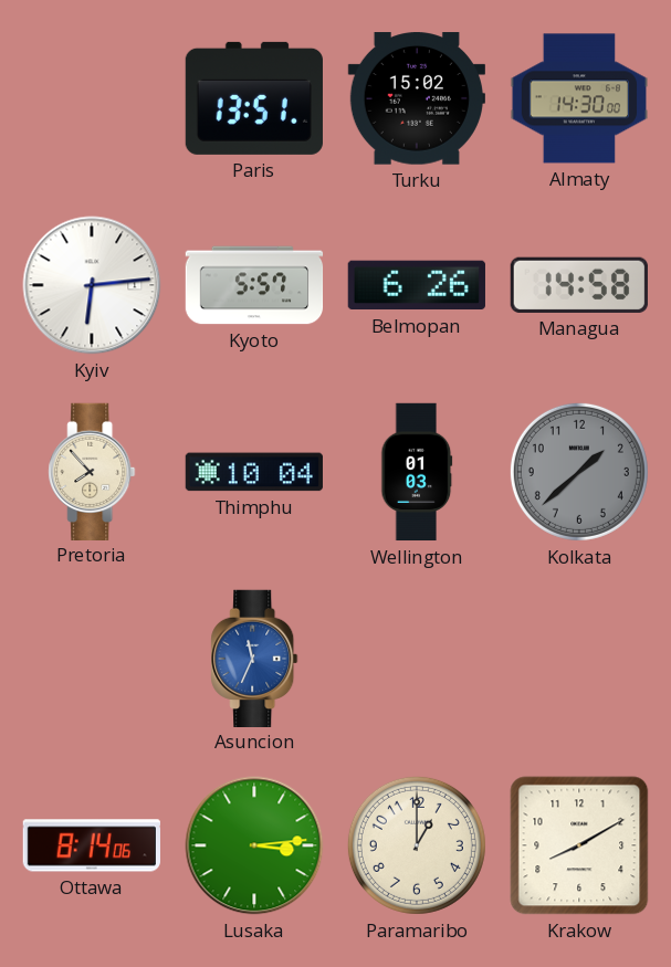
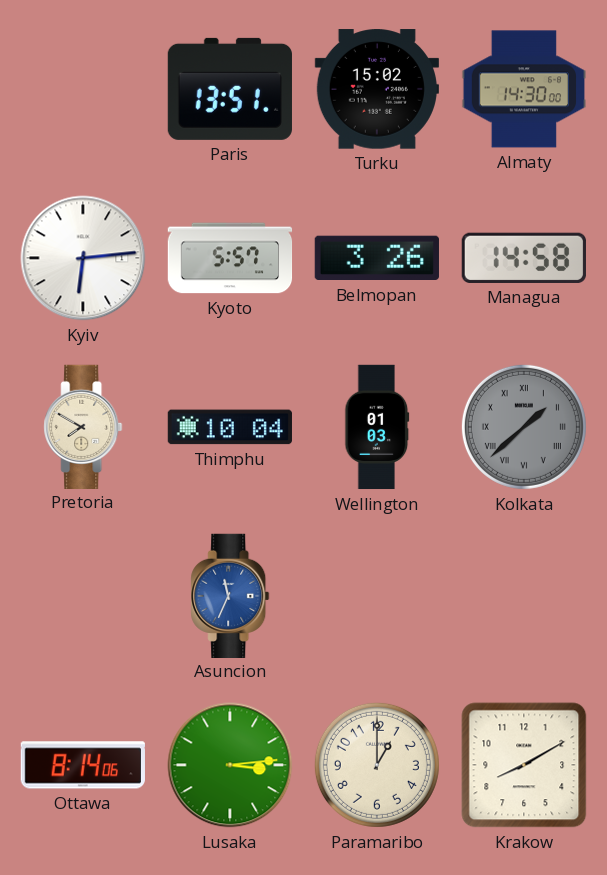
Belmopan: 6:26 -> 3:26
Pretoria: 7:53 -> 7:50
Kolkata numerals: Arabic -> Roman
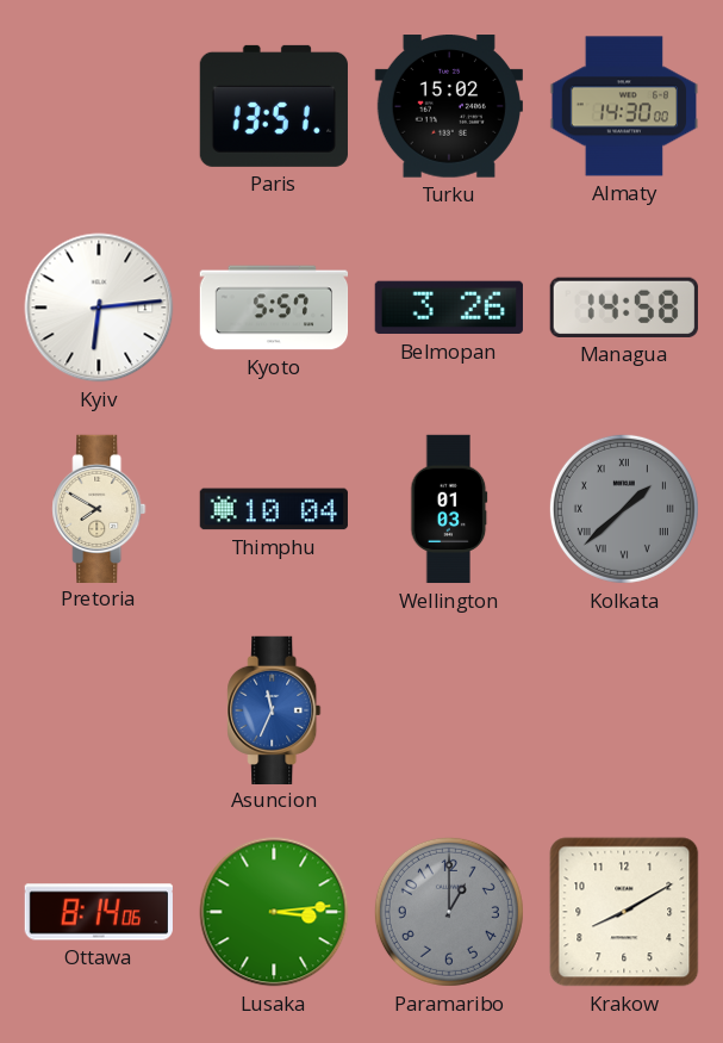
Paramaribo dial: cream -> grey
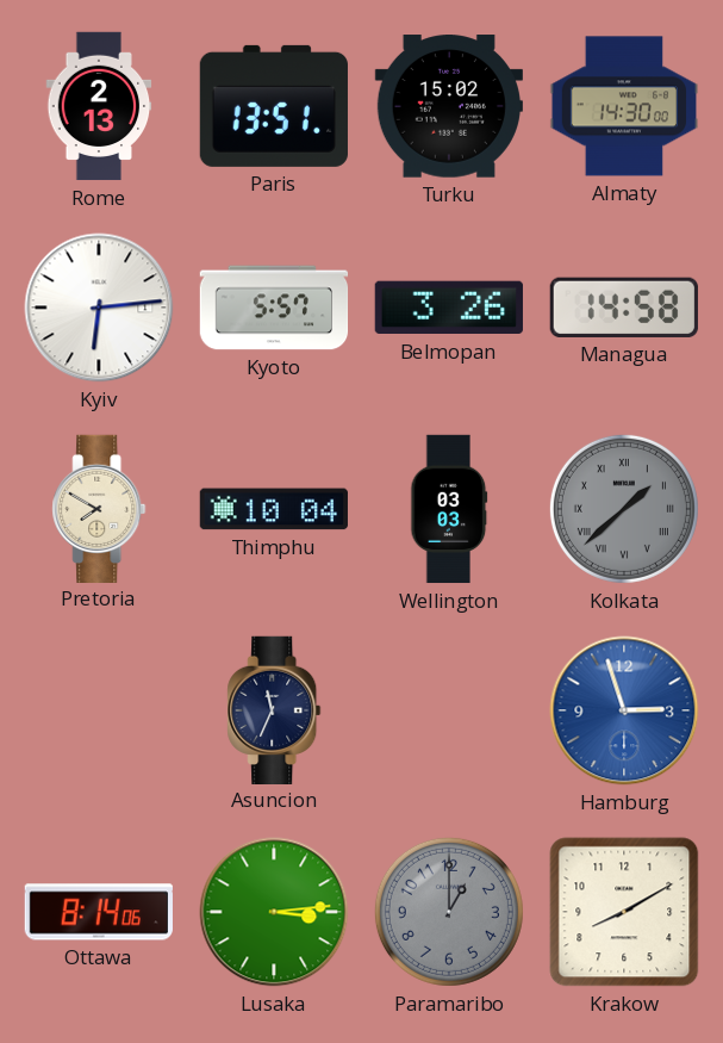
Rome: none -> 2:13
Wellington: 01:03 -> 03:03
Asuncion dial: blue -> navy
Hamburg: none -> 2:57
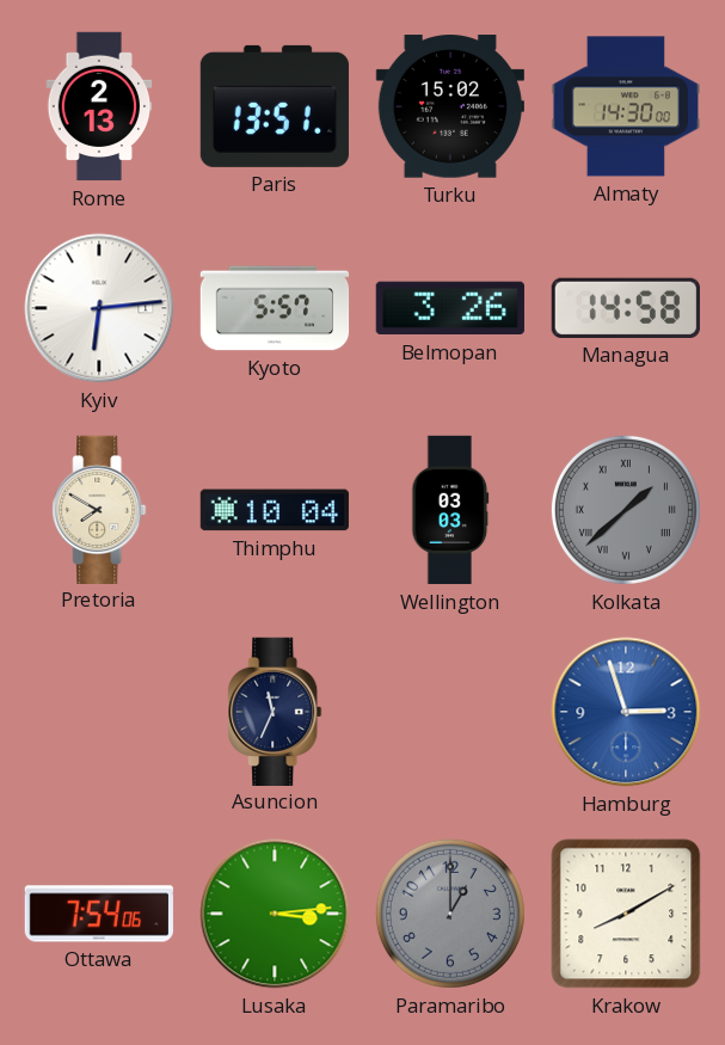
Ottawa: 8:14 -> 7:54
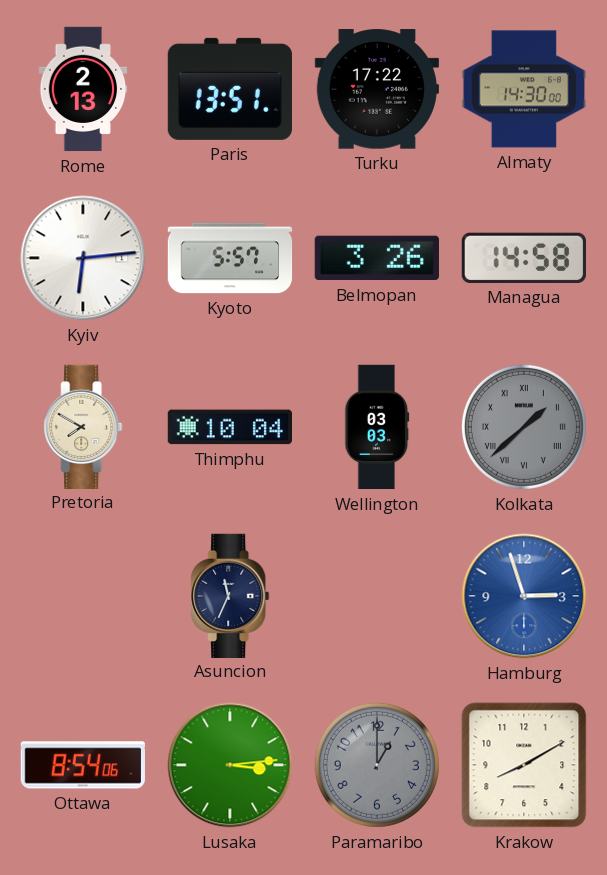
Turku: 15:02 -> 17:22
Ottawa: 7:54 -> 8:54
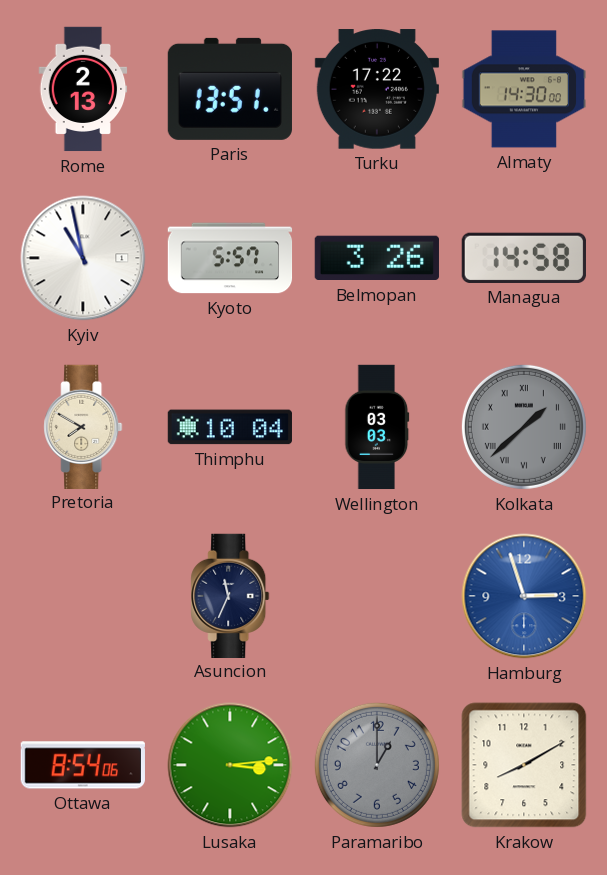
Kyiv: 6:14 -> 10:58
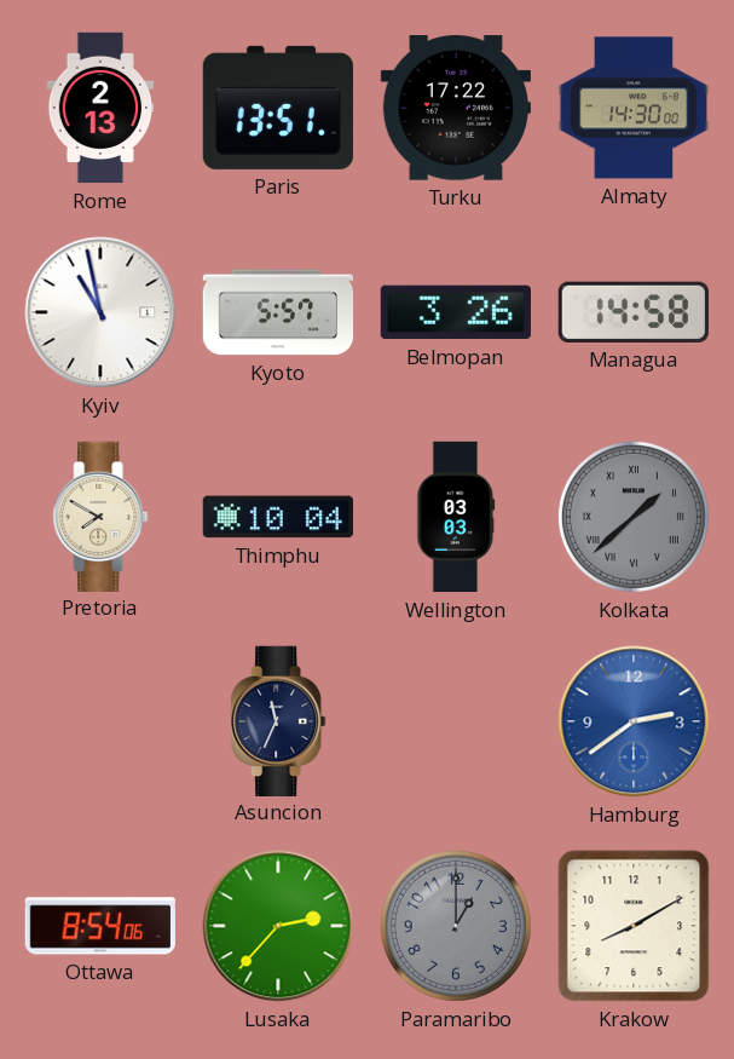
Hamburg: 2:57 -> 2:39
Lusaka: 3:14 -> 2:37
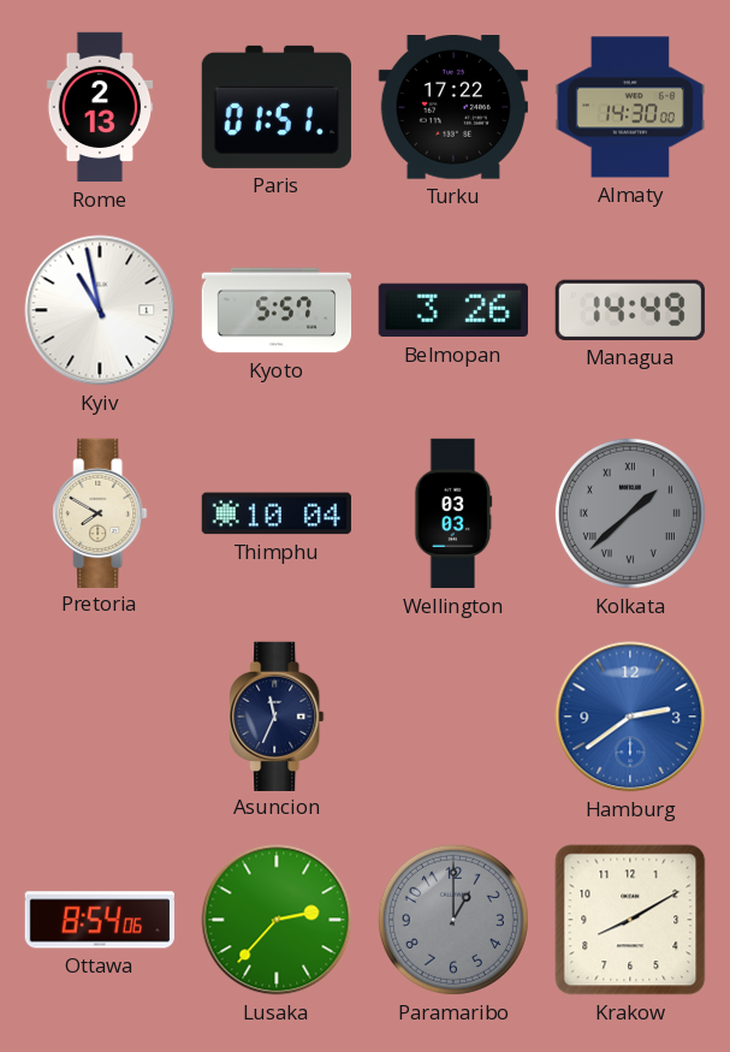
Paris: 13:51 -> 01:51
Managua: 14:58 -> 14:49
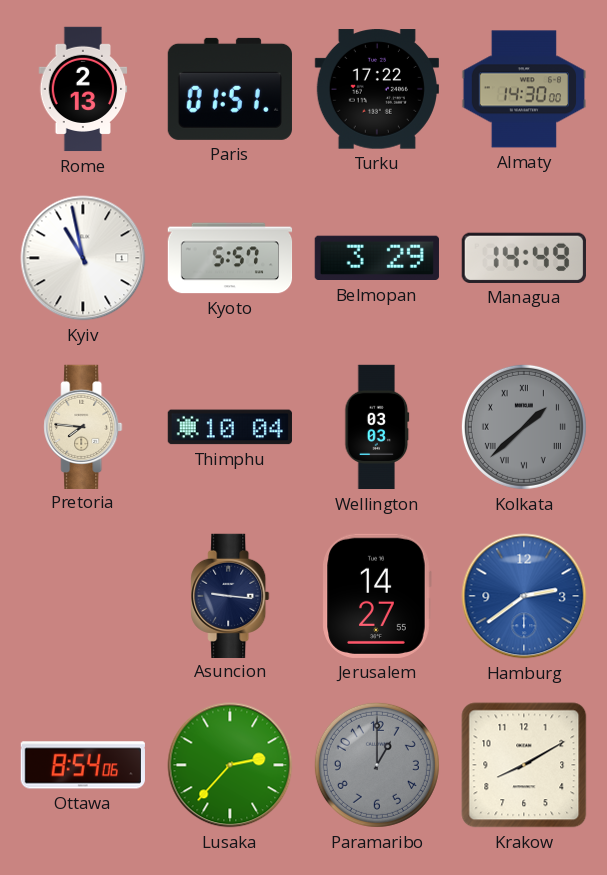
Belmopan: 3:26 -> 3:29
Pretoria: 7:50 -> 7:46
Asuncion: 11:34 -> 9:16
Jerusalem: none -> 14:27
